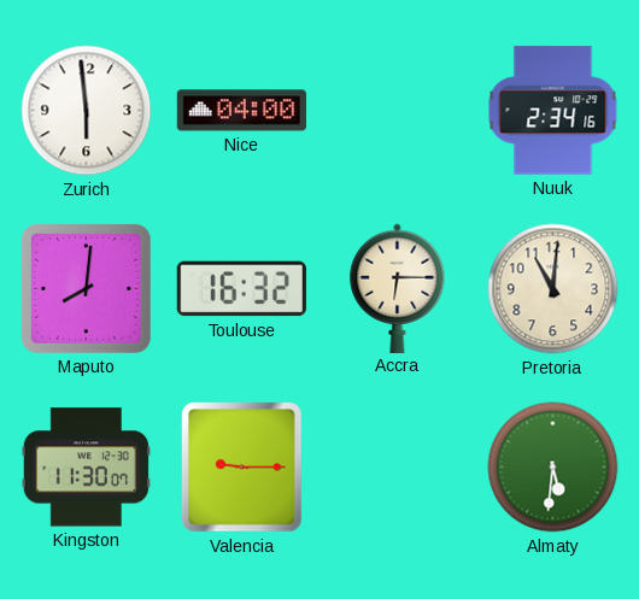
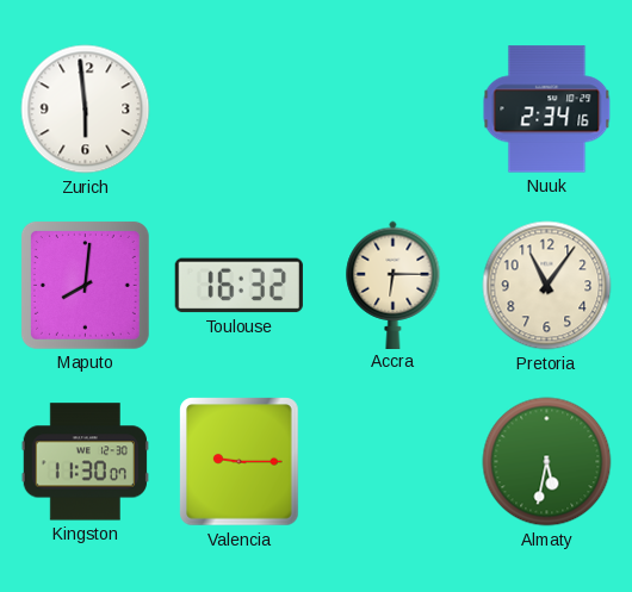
Nice: 04:00 -> none
Pretoria: 11:01 -> 11:06
Almaty: 5:31 -> 5:32
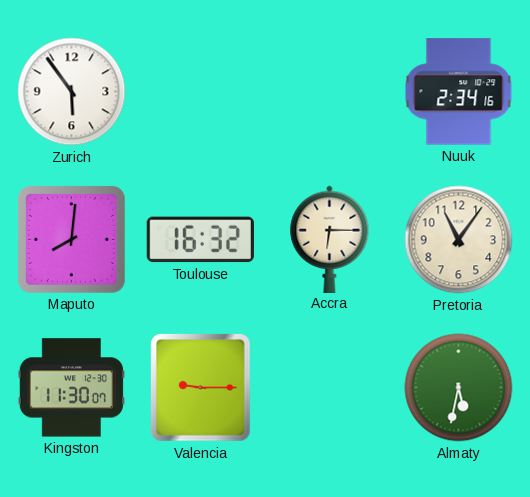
Zurich: 5:59 -> 5:54
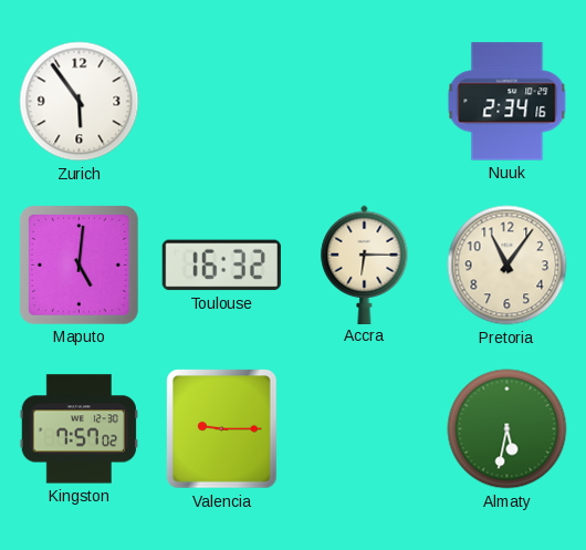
Maputo: 8:01 -> 5:01
Kingston: 11:30 -> 7:57
